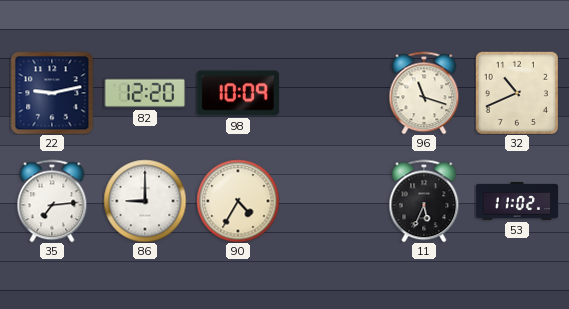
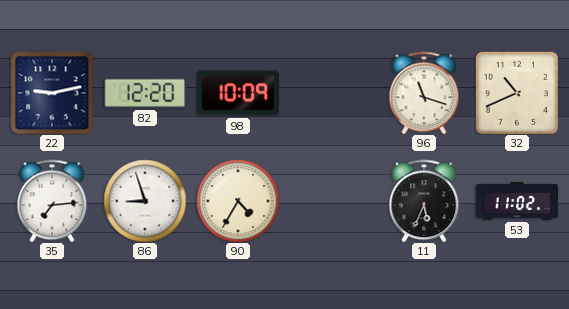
86: 9:00 -> 8:57
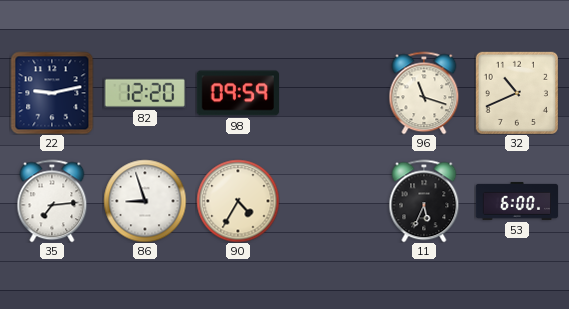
98: 10:09 -> 09:59
53: 11:02 -> 6:00
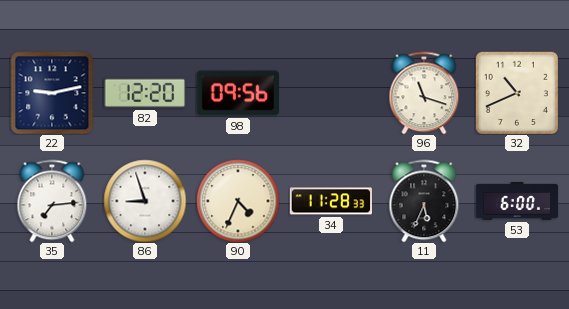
98: 09:59 -> 09:56
90: 4:35 -> 4:34
34: none -> 11:28
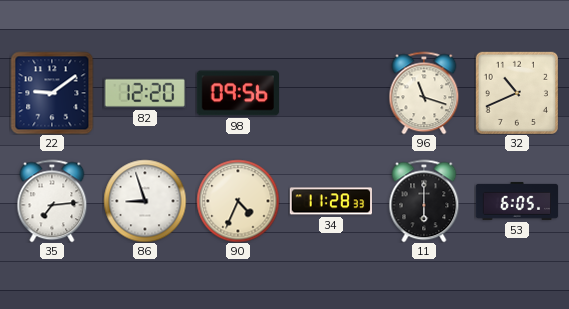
22: 9:13 -> 9:09
11: 5:34 -> 6:00
53: 6:00 -> 6:05
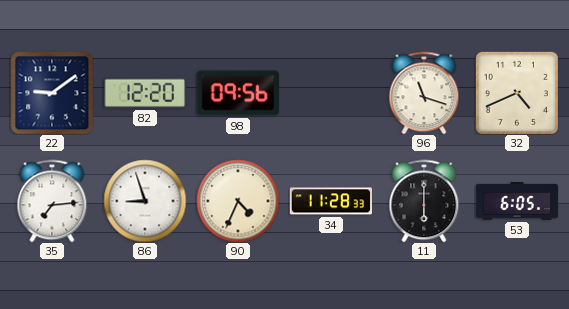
32: 10:41 -> 4:41
